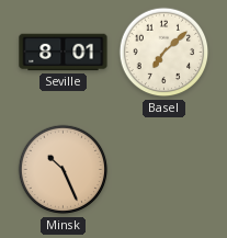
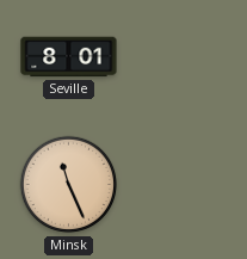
Basel: 7:08 -> none
Minsk: 10:26 -> 11:26
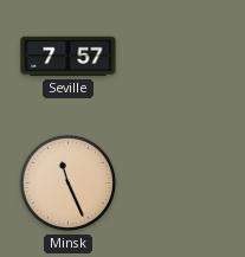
Seville: 8:01 -> 7:57
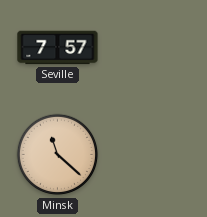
Minsk: 11:26 -> 11:22
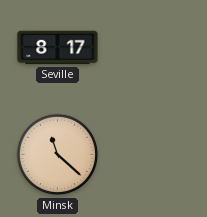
Seville: 7:57 -> 8:17
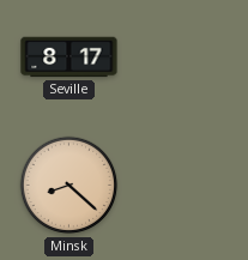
Minsk: 11:22 -> 8:22
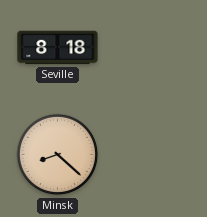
Seville: 8:17 -> 8:18
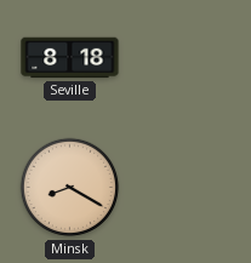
Minsk: 8:22 -> 8:20
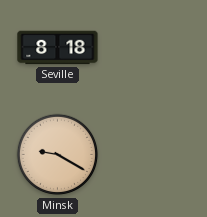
Minsk: 8:20 -> 9:20
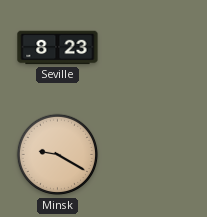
Seville: 8:18 -> 8:23
